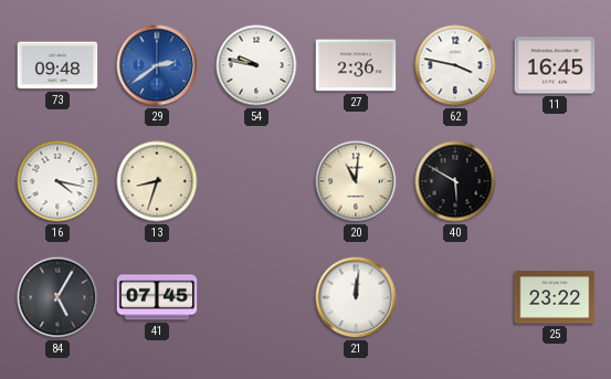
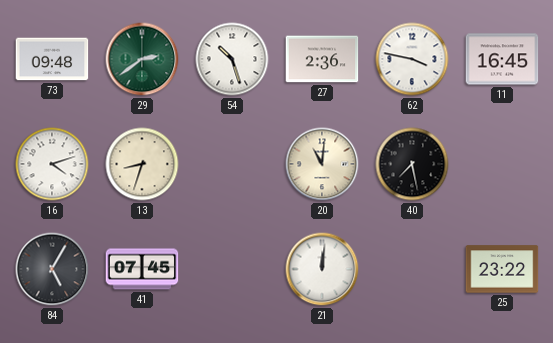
29 dial: blue -> green
54: 9:47 -> 10:27
16: 4:17 -> 4:12
40: 5:50 -> 7:28
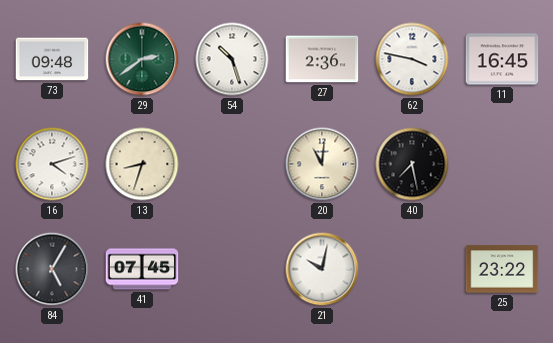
21: 12:01 -> 10:02
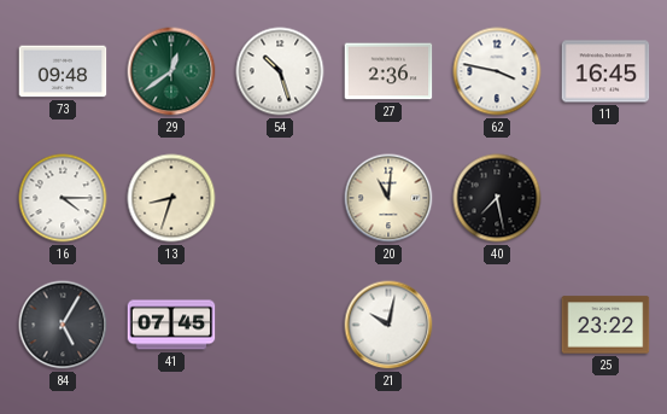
29: 2:39 -> 12:39
16: 4:12 -> 4:15
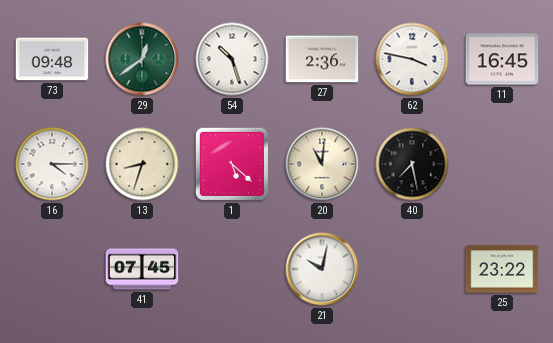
1: none -> 5:22
84: 5:05 -> none
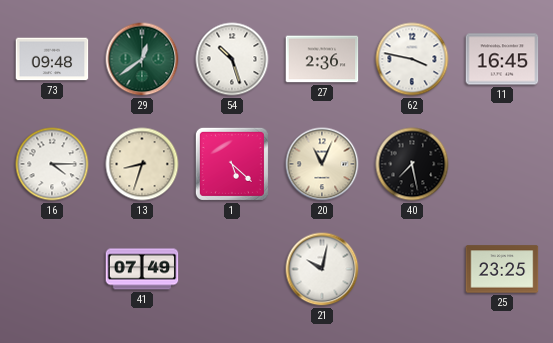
20: 11:01 -> 11:04
41: 07:45 -> 07:49
25: 23:22 -> 23:25
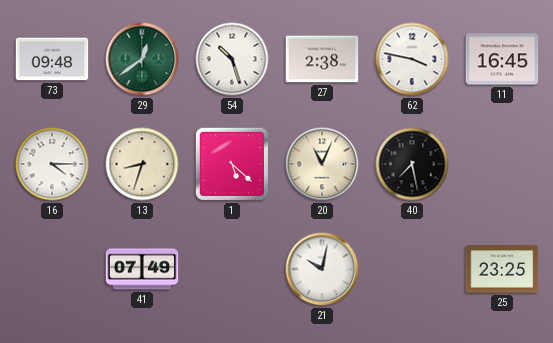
27: 2:36 -> 2:38
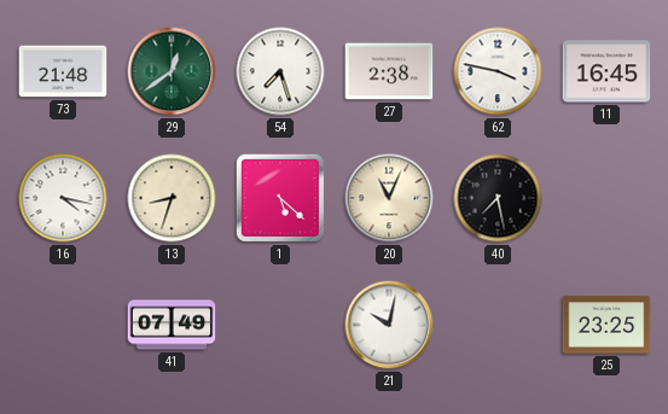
73: 09:48 -> 21:48
54: 10:27 -> 7:27
16: 4:15 -> 4:17
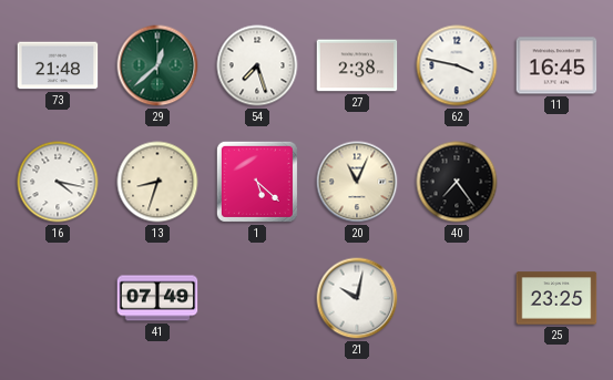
29: 12:39 -> 12:38
40: 7:28 -> 7:24
